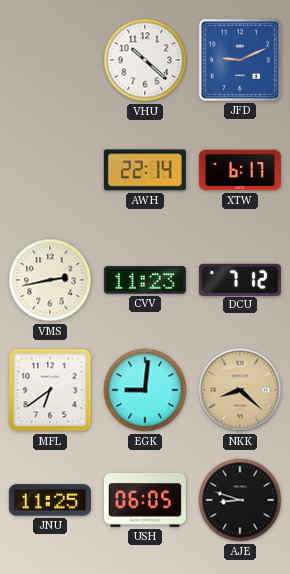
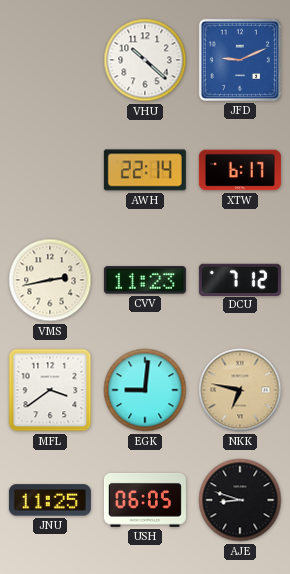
MFL: 6:39 -> 3:39
NKK: 8:22 -> 6:47
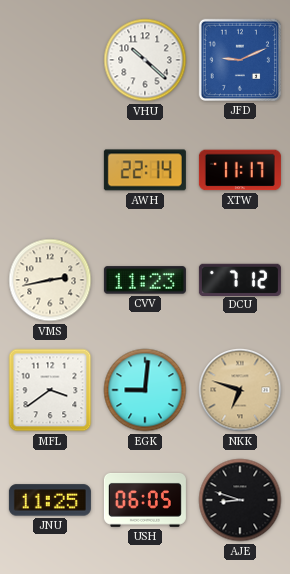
XTW: 6:17 -> 11:17
NKK: 6:47 -> 6:48
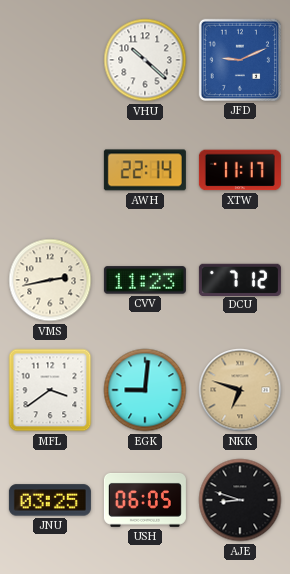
JNU: 11:25 -> 03:25
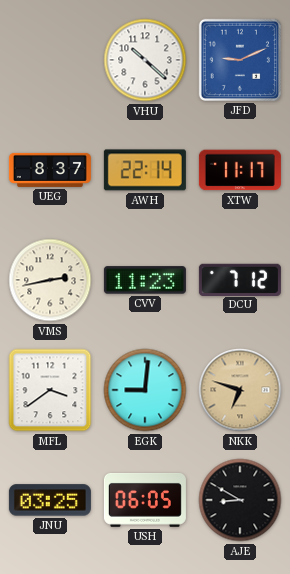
UEG: none -> 8:37
AJE: 8:48 -> 8:50
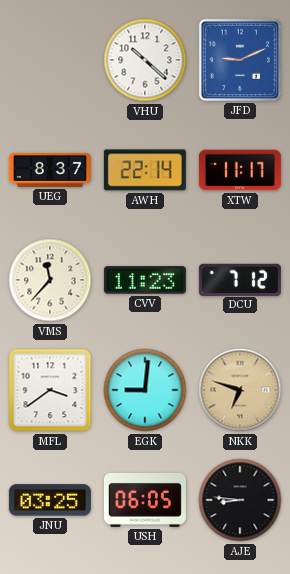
VMS: 2:43 -> 11:37
AJE: 8:50 -> 8:46
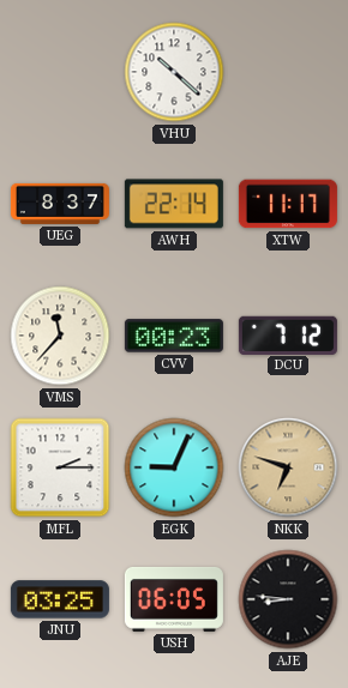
JFD: 9:11 -> none
CVV: 11:23 -> 00:23
MFL: 3:39 -> 2:15
EGK: 9:01 -> 9:04
